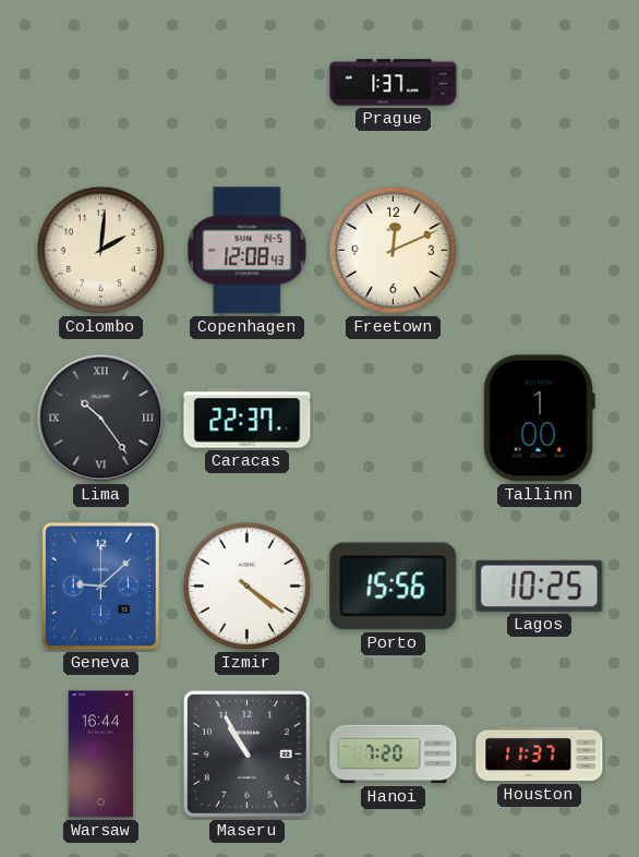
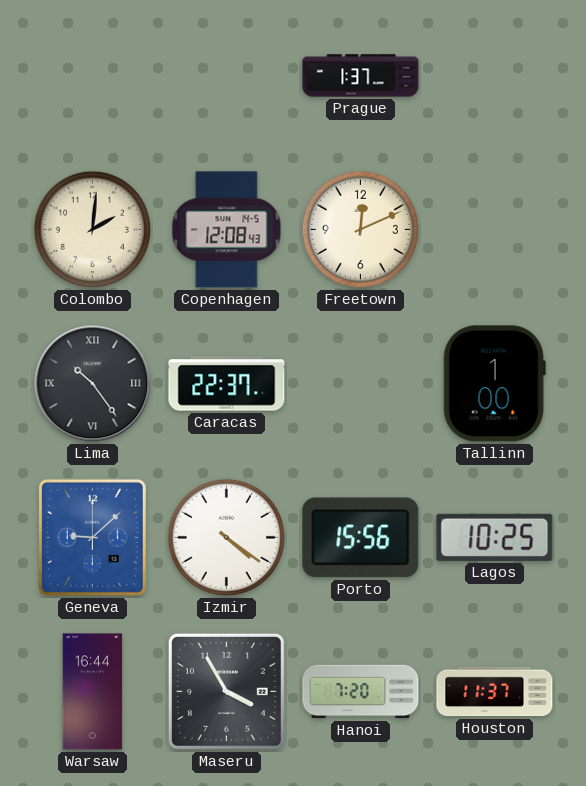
Maseru: 10:55 -> 3:55
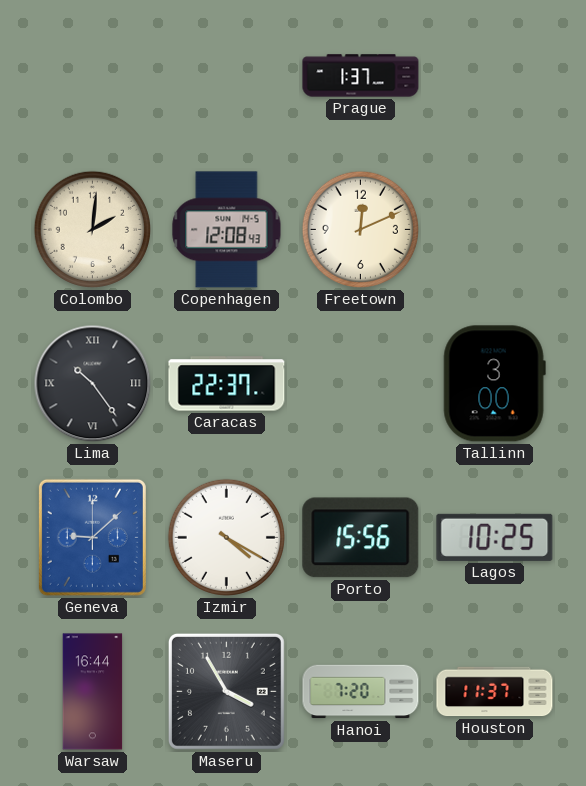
Tallinn: 1:00 -> 3:00
Izmir: 4:21 -> 4:20
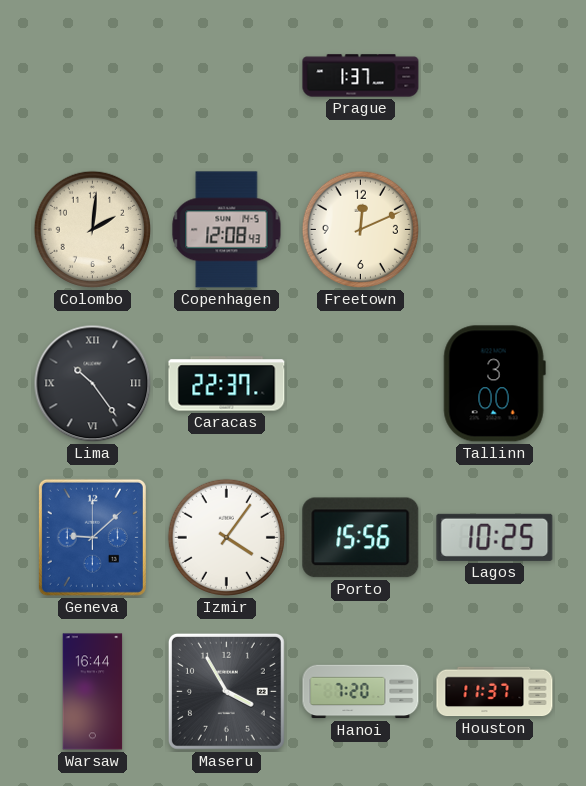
Izmir: 4:20 -> 4:06
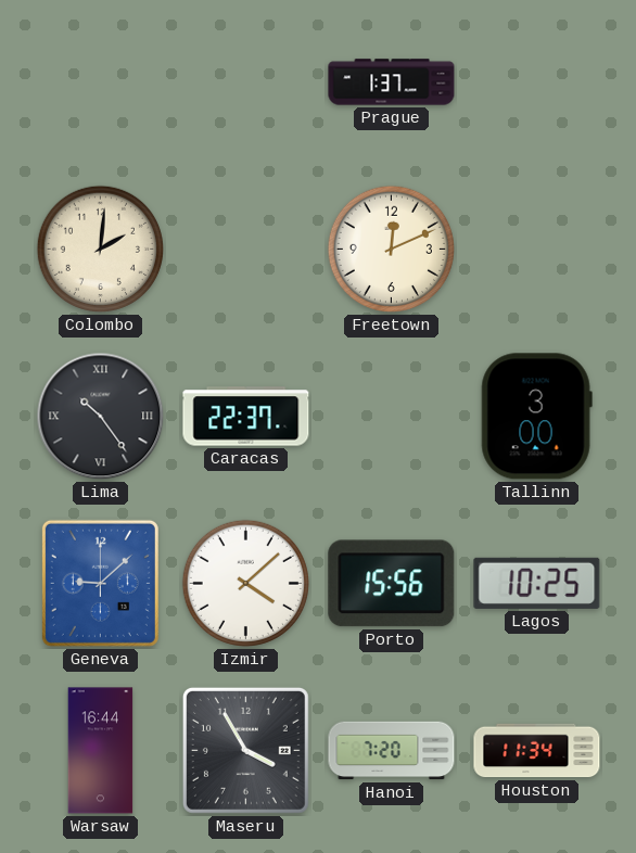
Copenhagen: 12:08 -> none
Izmir: 4:06 -> 4:08
Houston: 11:37 -> 11:34
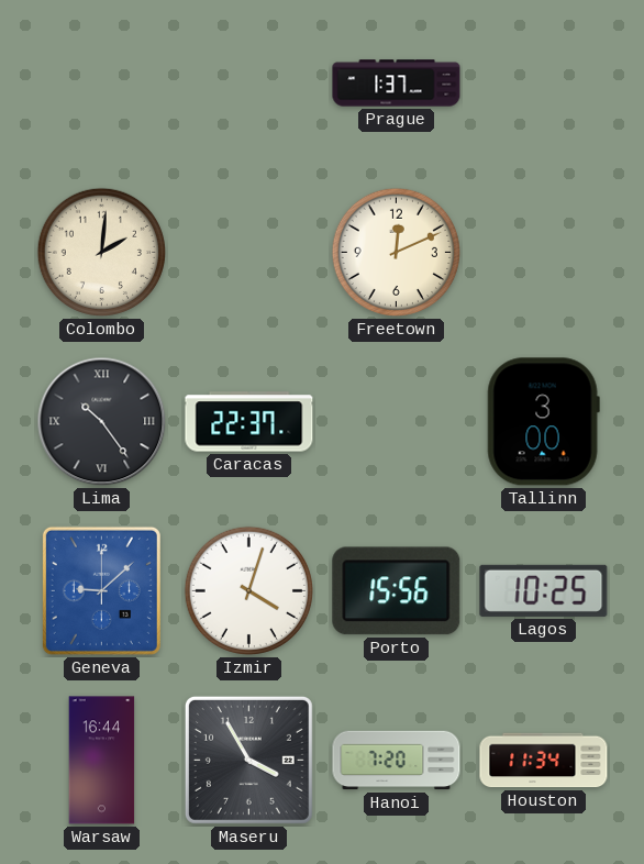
Izmir: 4:08 -> 4:03
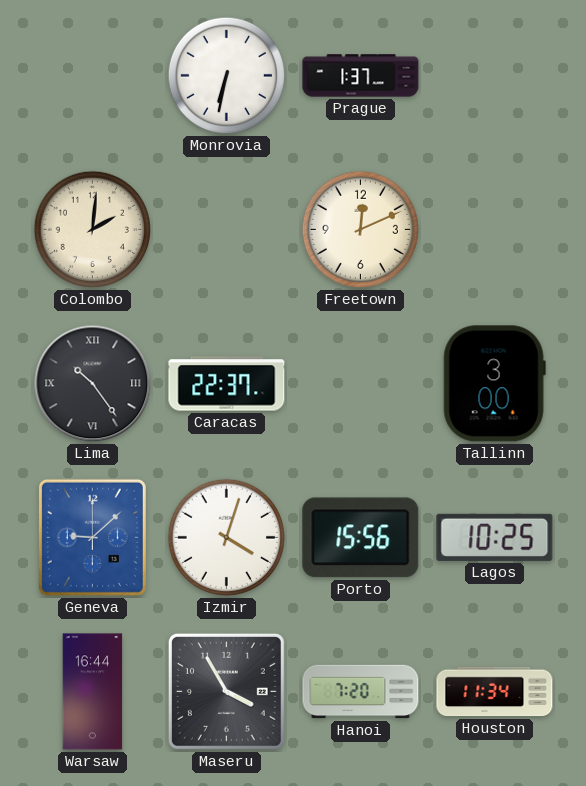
Monrovia: none -> 6:32
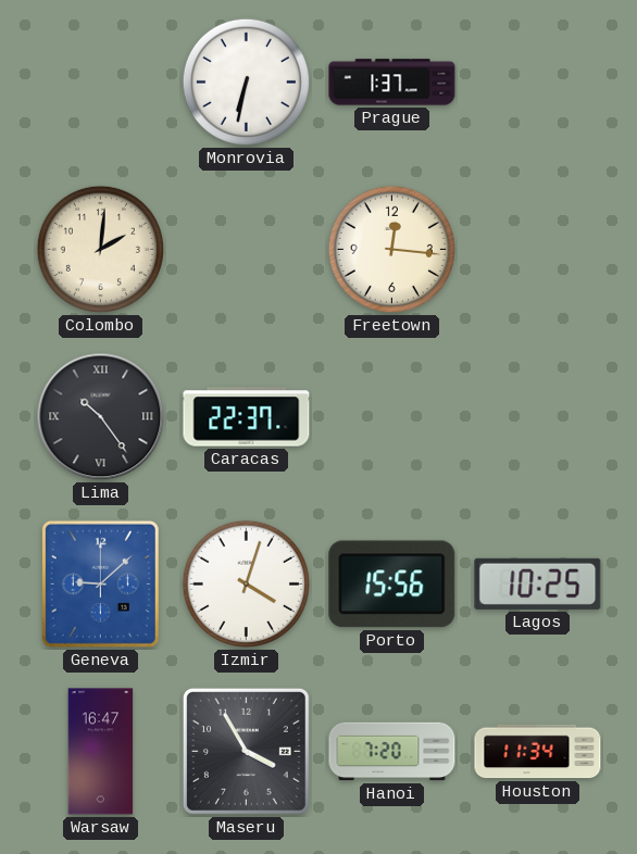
Freetown: 12:11 -> 12:16
Tallinn: 3:00 -> none
Warsaw: 16:44 -> 16:47
